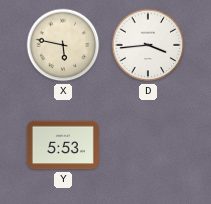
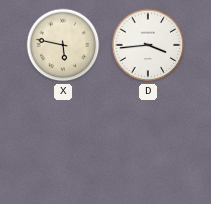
Y: 5:53 -> none
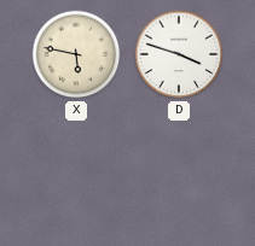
D: 3:44 -> 3:48
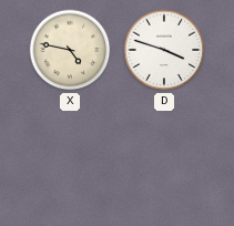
X: 5:47 -> 4:47
